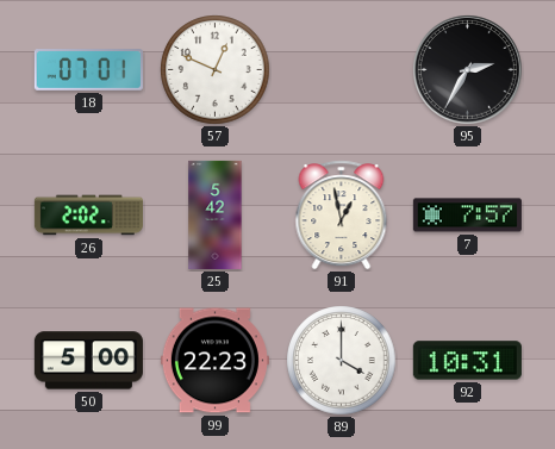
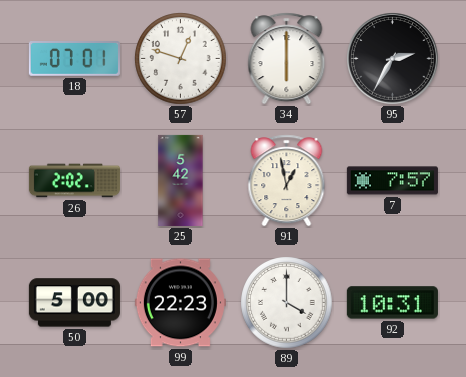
57: 12:49 -> 12:48
34: none -> 6:00
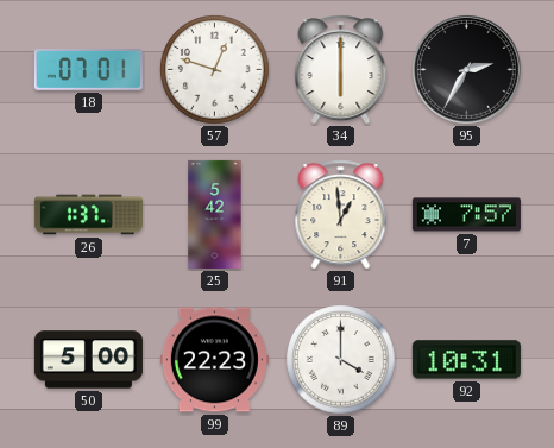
26: 2:02 -> 1:37
91: 12:58 -> 12:59
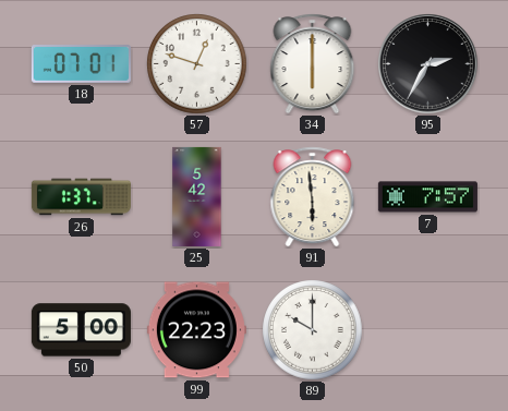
91: 12:59 -> 5:59
89: 4:00 -> 10:00
92: 10:31 -> none
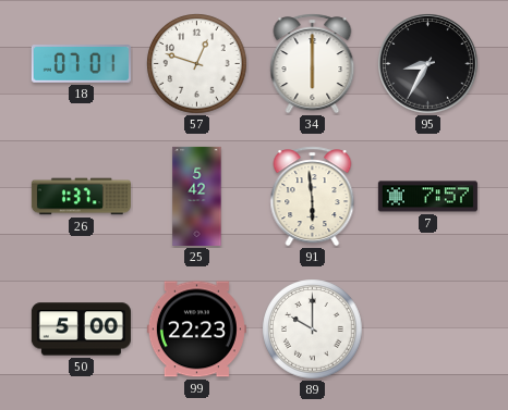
95: 2:35 -> 8:35
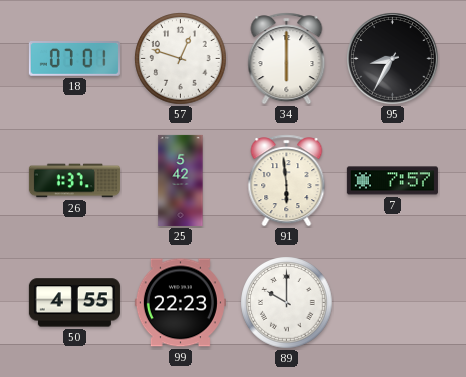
50: 5:00 -> 4:55
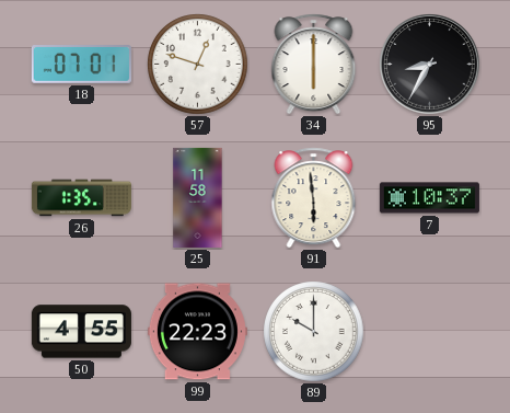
26: 1:37 -> 1:35
25: 5:42 -> 11:58
7: 7:57 -> 10:37
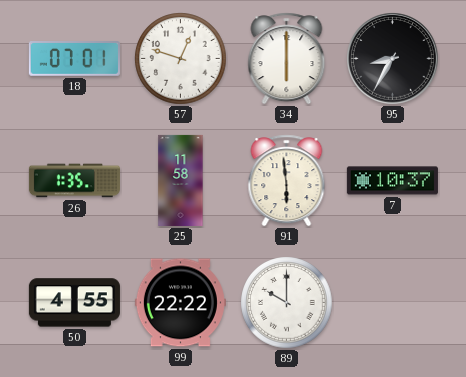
99: 22:23 -> 22:22
